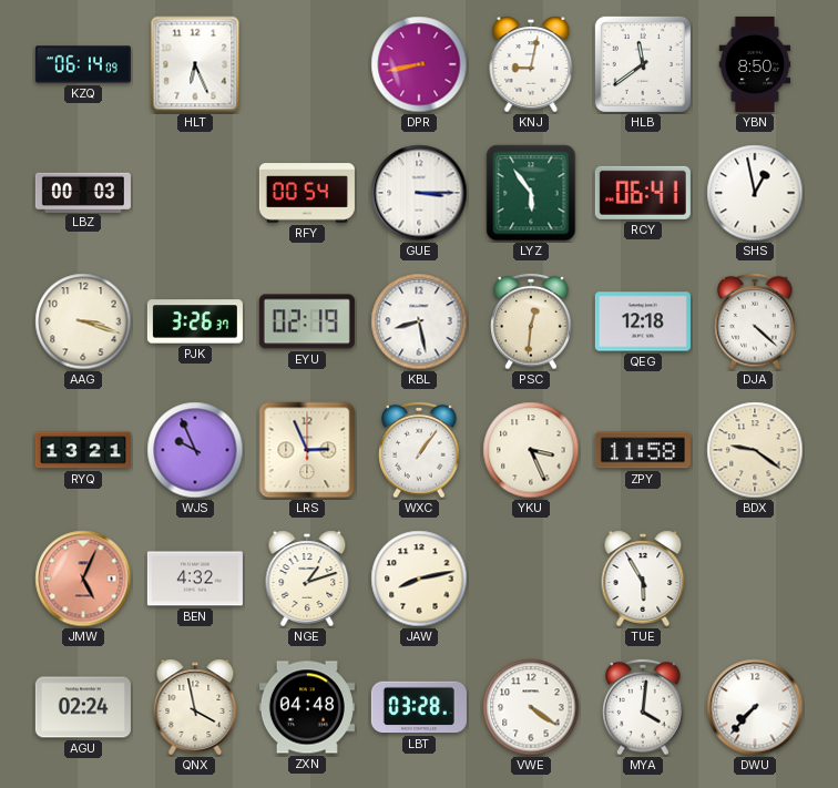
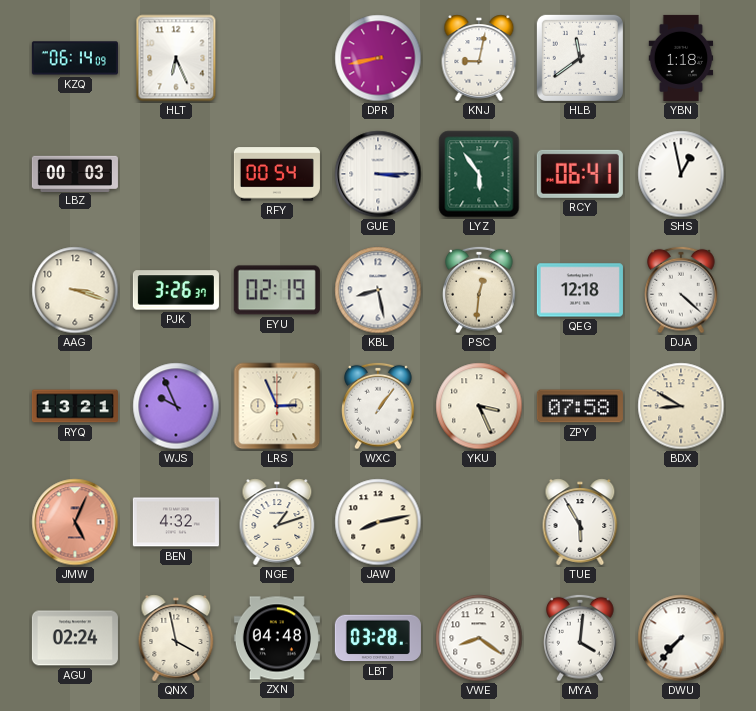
YBN: 8:50 -> 1:18
ZPY: 11:58 -> 07:58
BDX: 9:21 -> 8:50
VWE: 4:21 -> 8:21
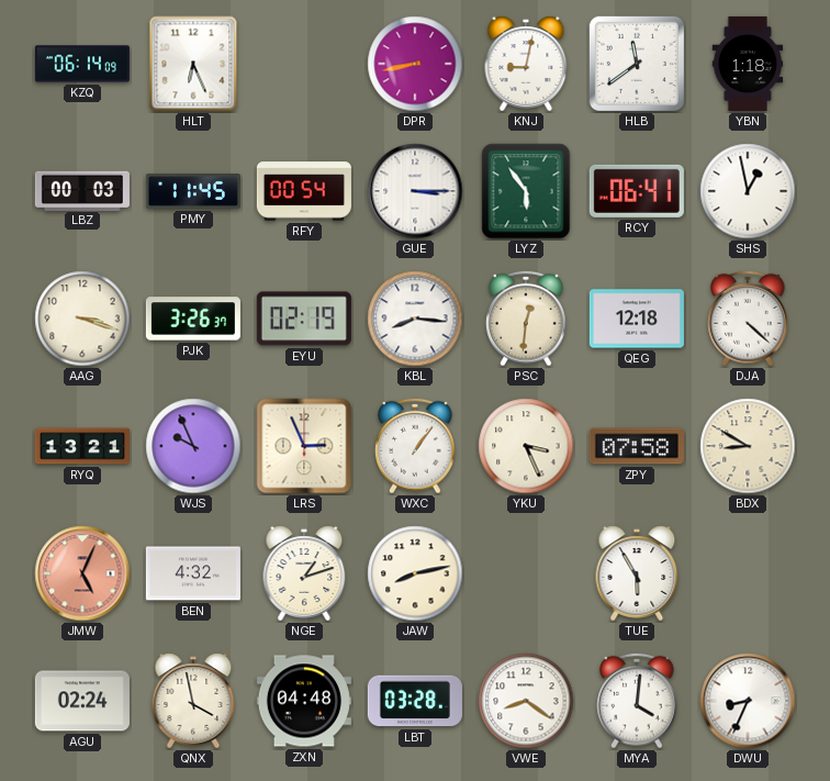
PMY: none -> 11:45
KBL: 8:28 -> 8:16
DWU: 7:37 -> 8:34
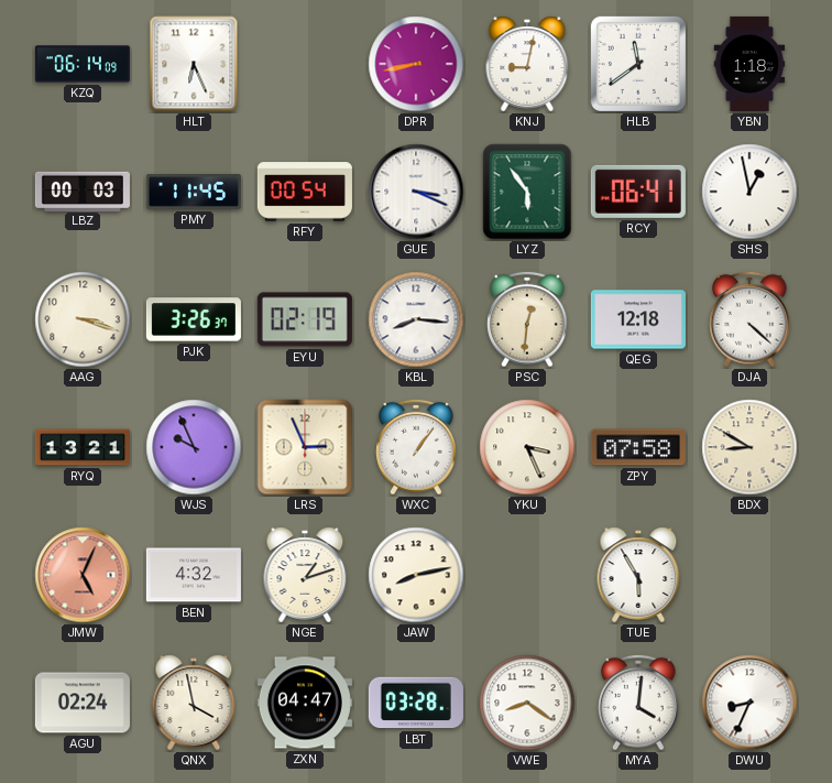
GUE: 3:15 -> 3:19
ZXN: 04:48 -> 04:47
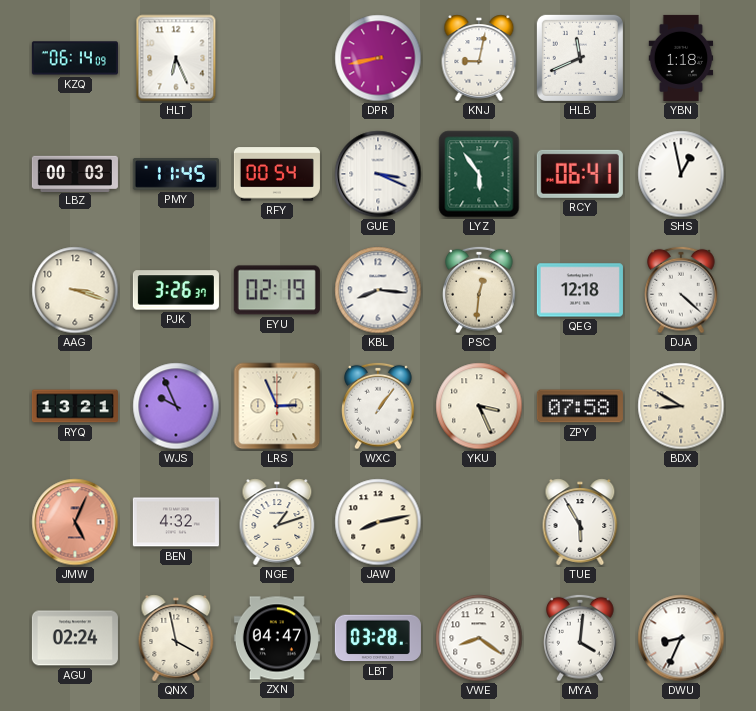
HLB: 11:39 -> 11:41
